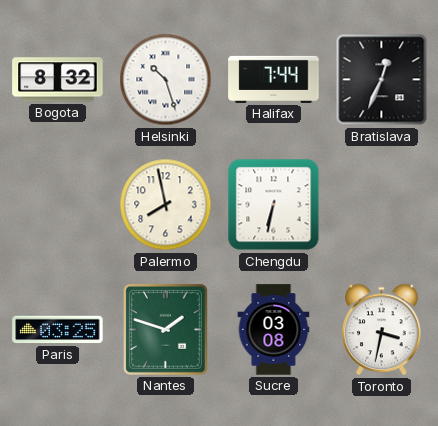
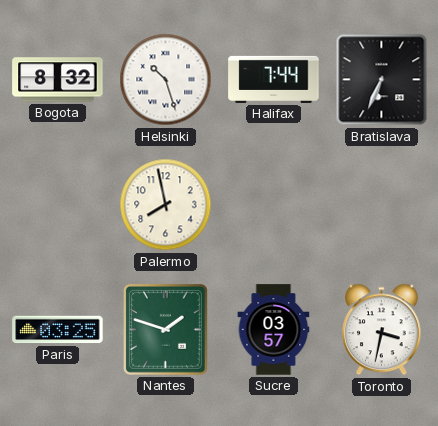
Bratislava: 12:34 -> 6:34
Chengdu: 6:32 -> none
Sucre: 03:08 -> 03:57
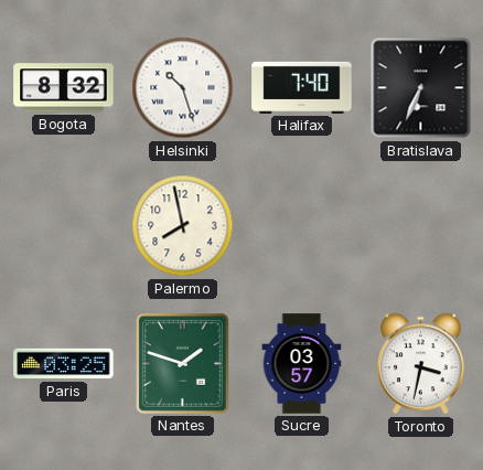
Halifax: 7:44 -> 7:40
